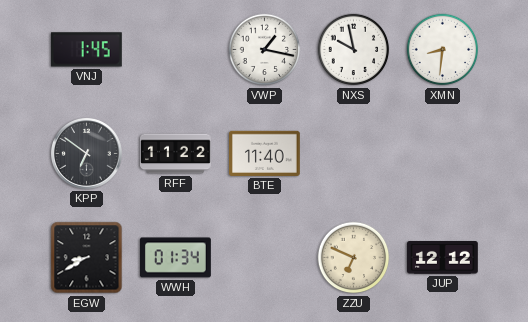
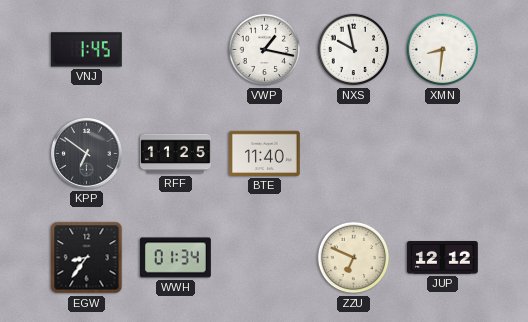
RFF: 11:22 -> 11:25
EGW: 8:40 -> 8:36
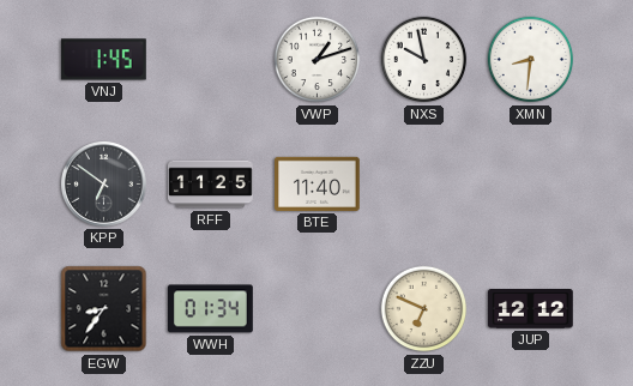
VWP: 1:17 -> 1:12
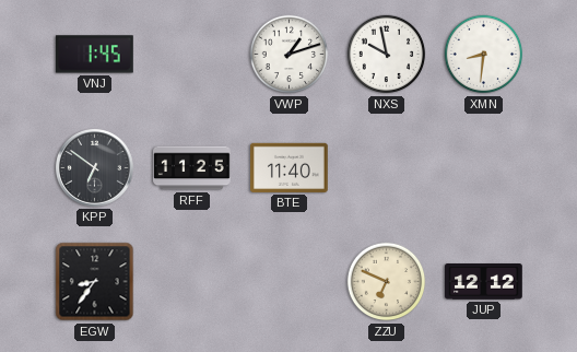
WWH: 01:34 -> none
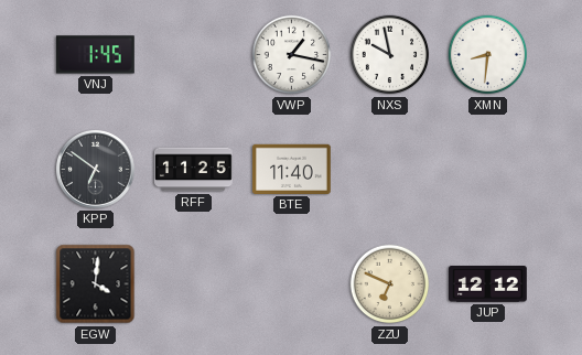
VWP: 1:12 -> 1:17
EGW: 8:36 -> 4:01
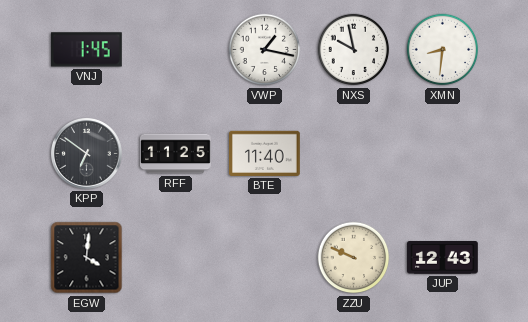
ZZU: 6:49 -> 9:49
JUP: 12:12 -> 12:43
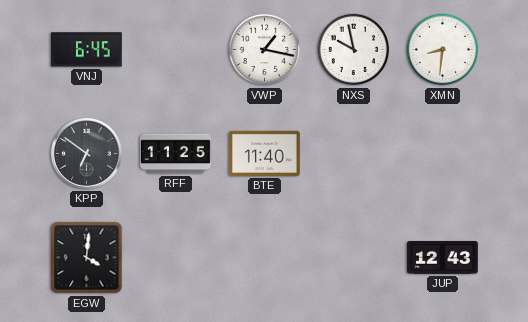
VNJ: 1:45 -> 6:45
ZZU: 9:49 -> none
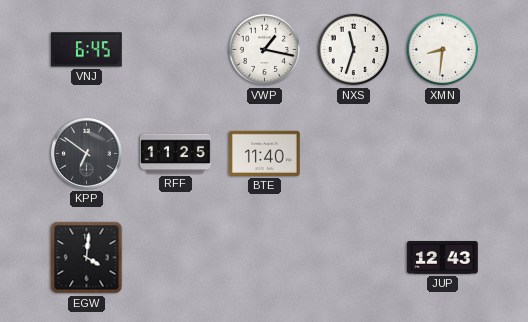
NXS: 9:58 -> 11:33
